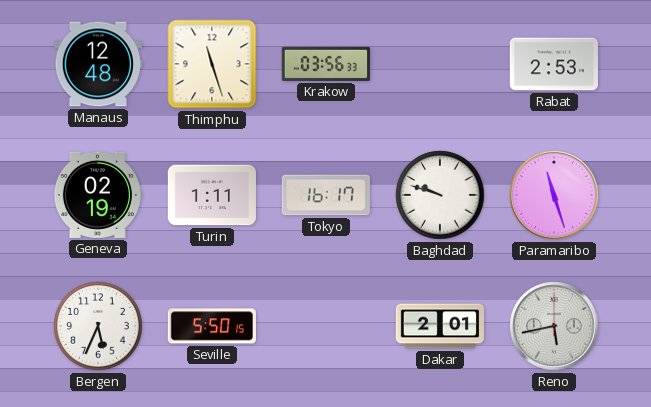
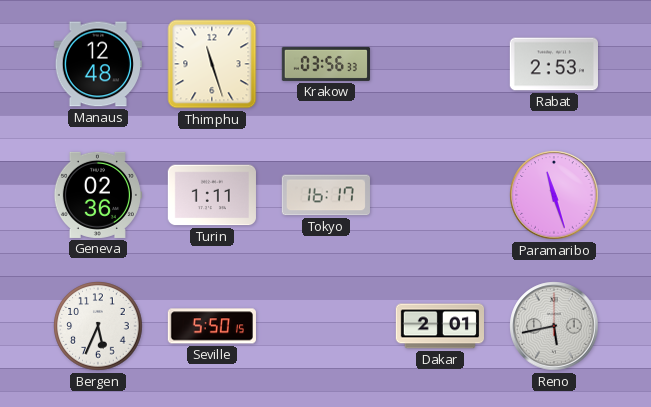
Geneva: 02:19 -> 02:36
Baghdad: 9:48 -> none
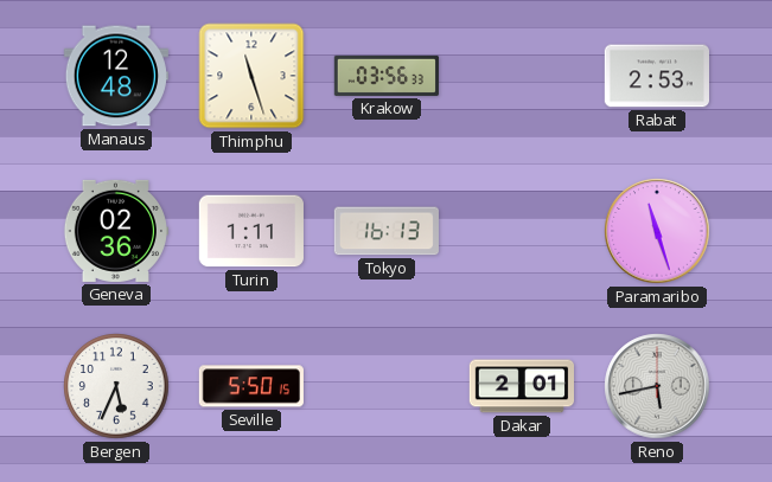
Tokyo: 16:17 -> 16:13
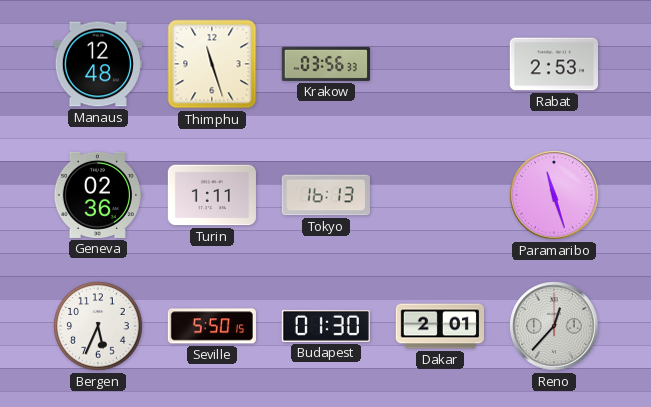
Budapest: none -> 01:30
Reno: 5:43 -> 12:37
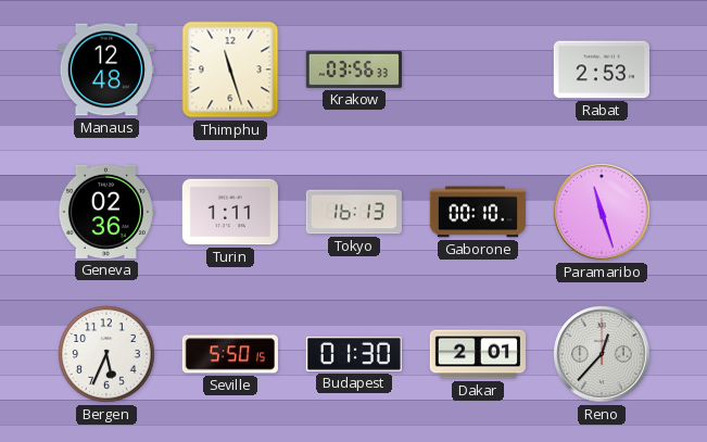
Gaborone: none -> 00:10
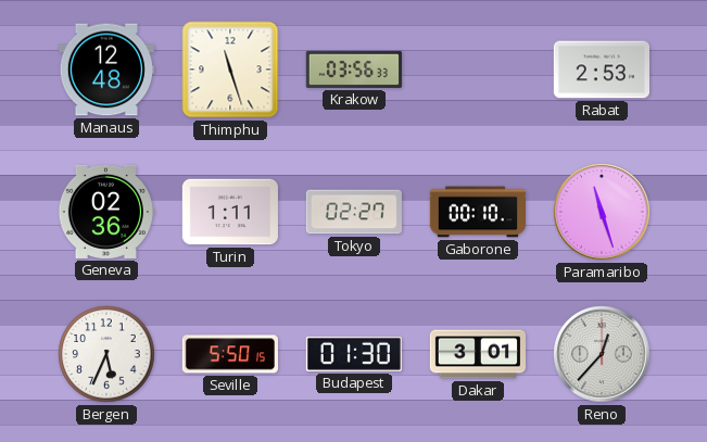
Tokyo: 16:13 -> 02:27
Dakar: 2:01 -> 3:01
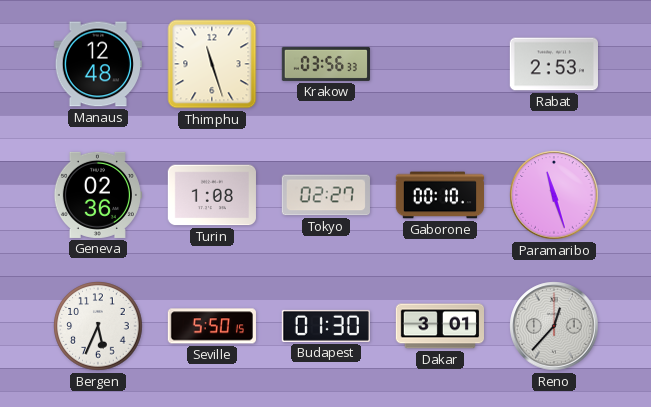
Turin: 1:11 -> 1:08
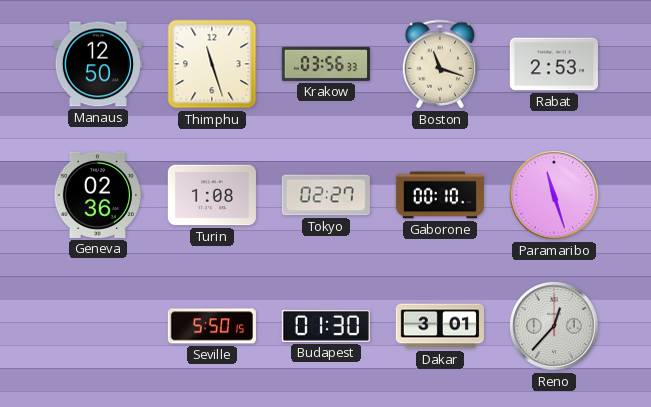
Manaus: 12:48 -> 12:50
Boston: none -> 11:18
Bergen: 5:34 -> none
